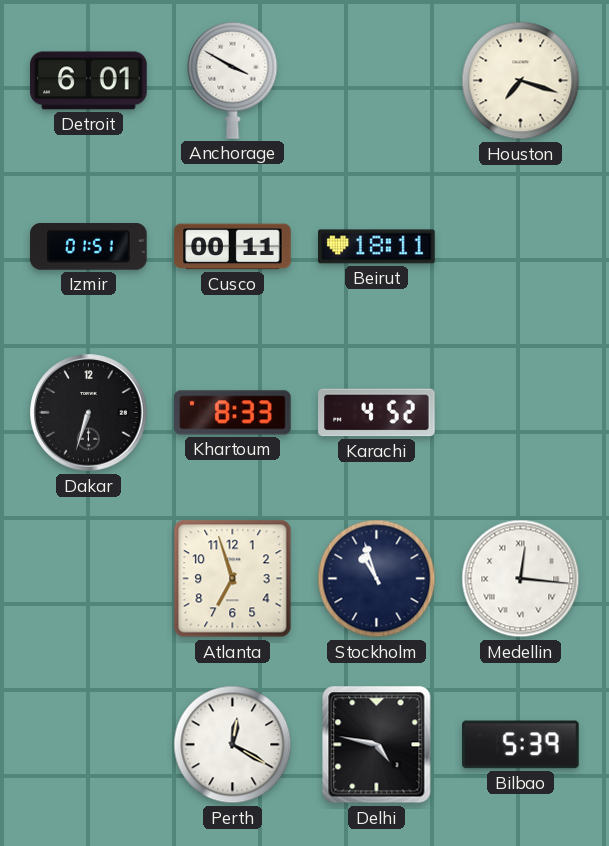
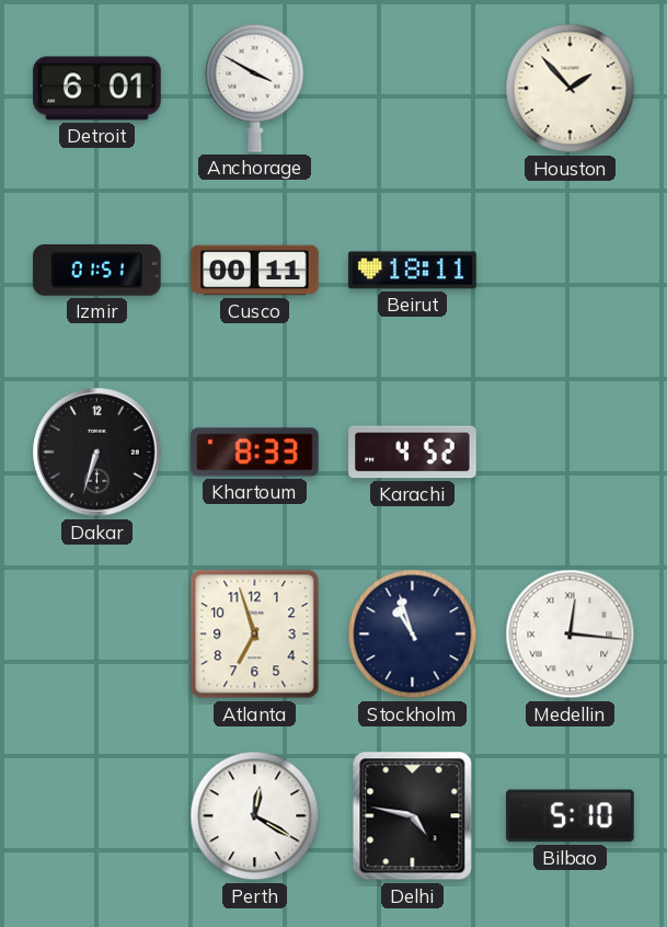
Houston: 7:18 -> 1:53
Bilbao: 5:39 -> 5:10
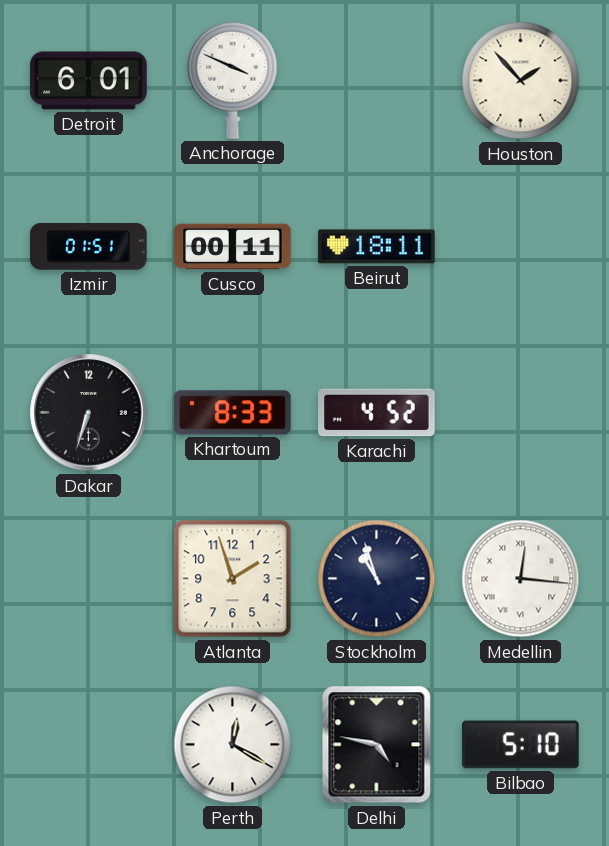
Anchorage: 3:50 -> 3:49
Atlanta: 6:57 -> 1:57
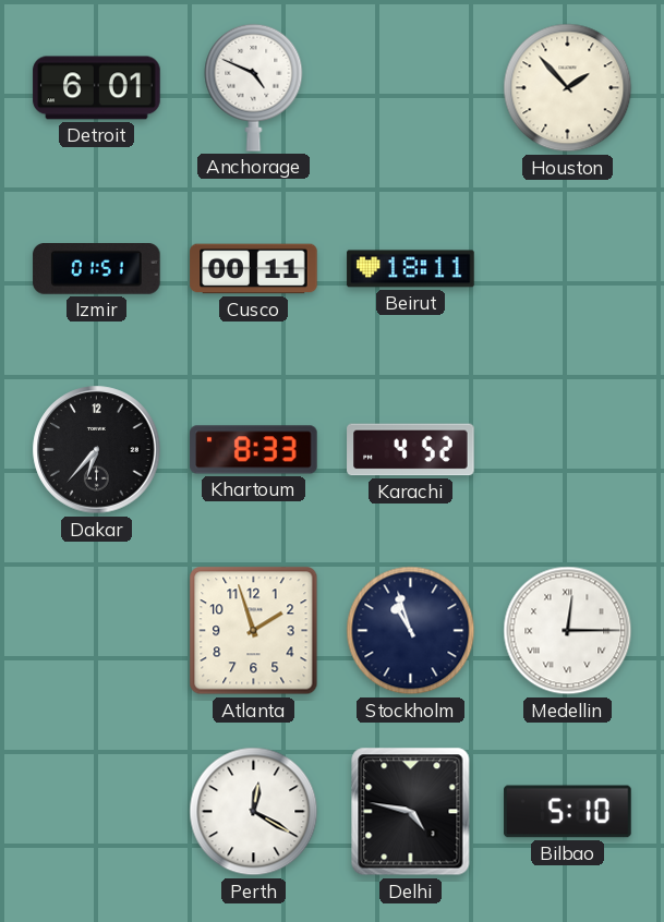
Anchorage: 3:49 -> 4:49
Dakar: 6:33 -> 6:37
Medellin: 12:16 -> 12:15
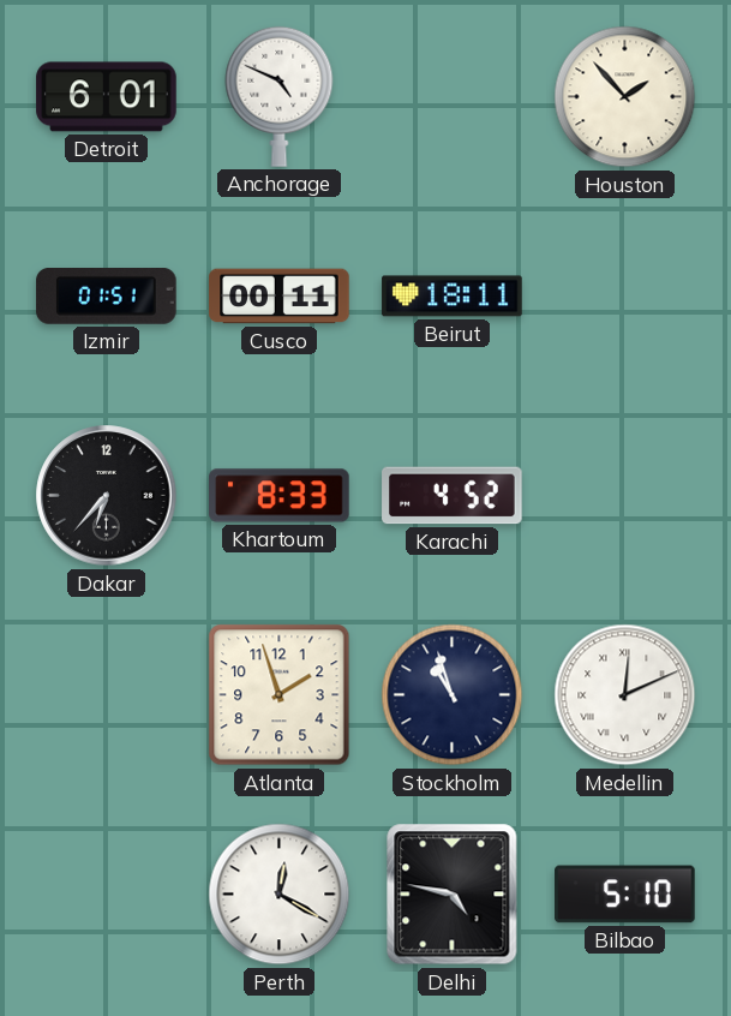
Medellin: 12:15 -> 12:11
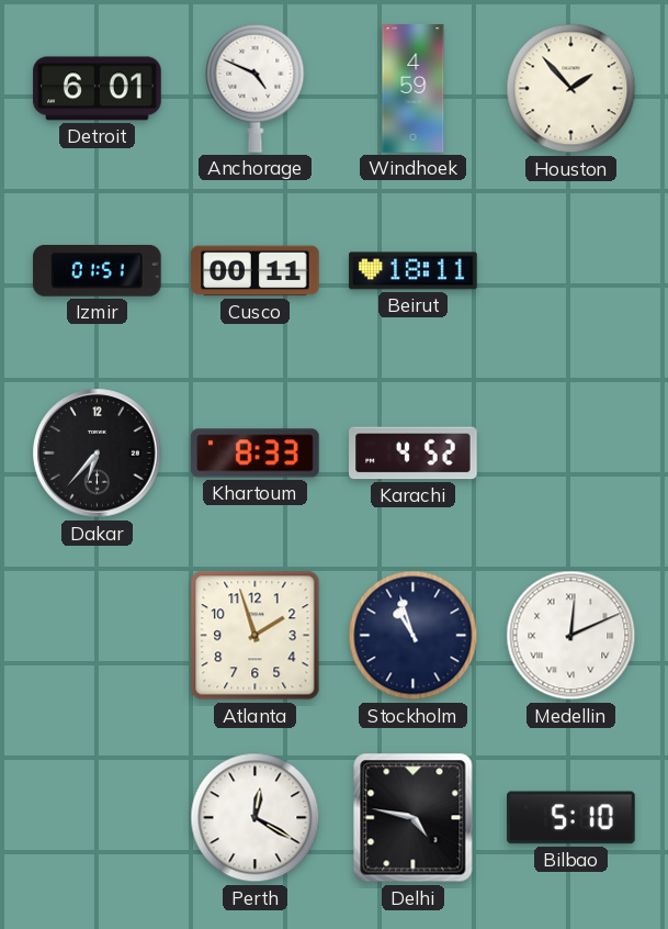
Windhoek: none -> 4:59
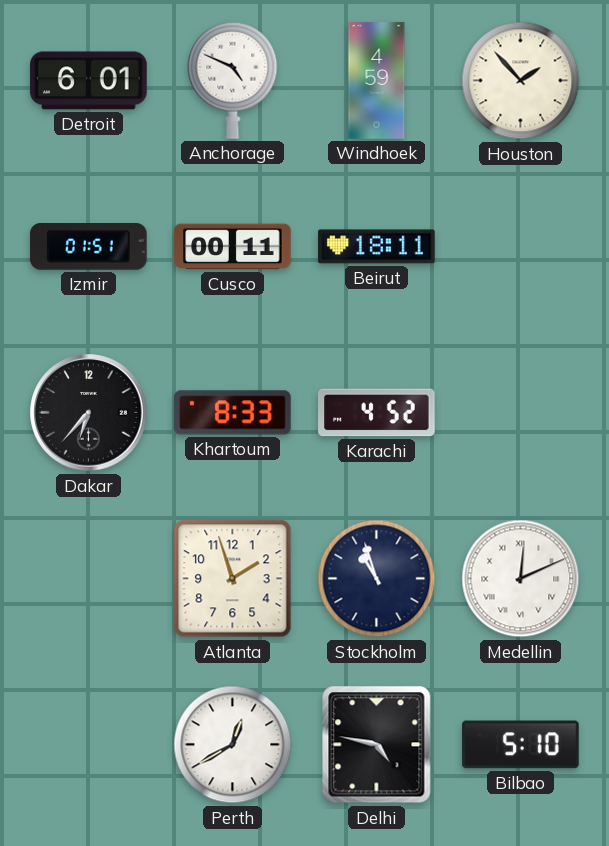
Perth: 12:20 -> 12:40
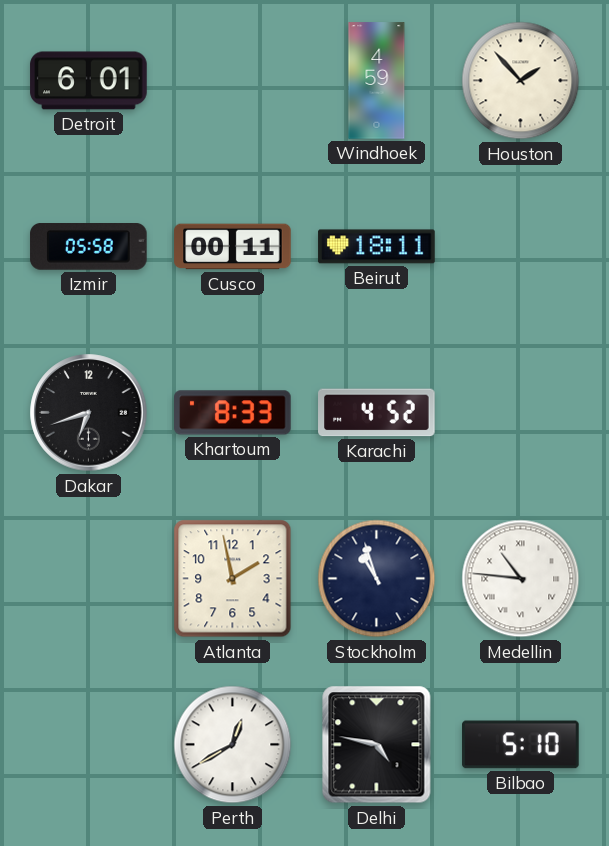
Anchorage: 4:49 -> none
Izmir: 01:51 -> 05:58
Dakar: 6:37 -> 6:42
Atlanta: 1:57 -> 1:58
Medellin: 12:11 -> 10:46
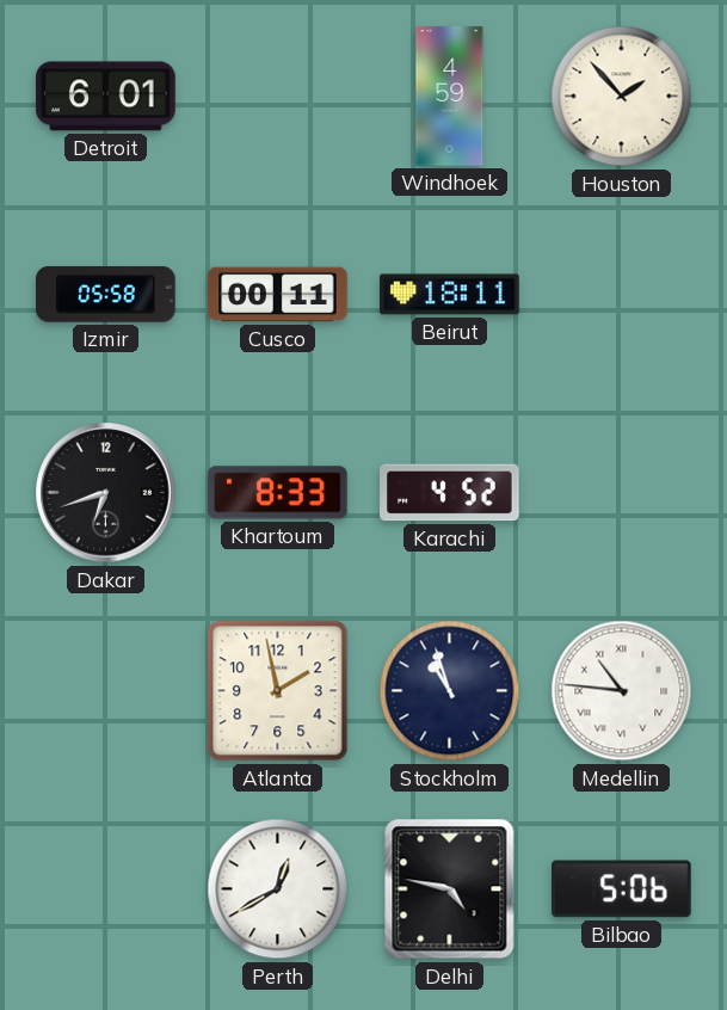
Bilbao: 5:10 -> 5:06
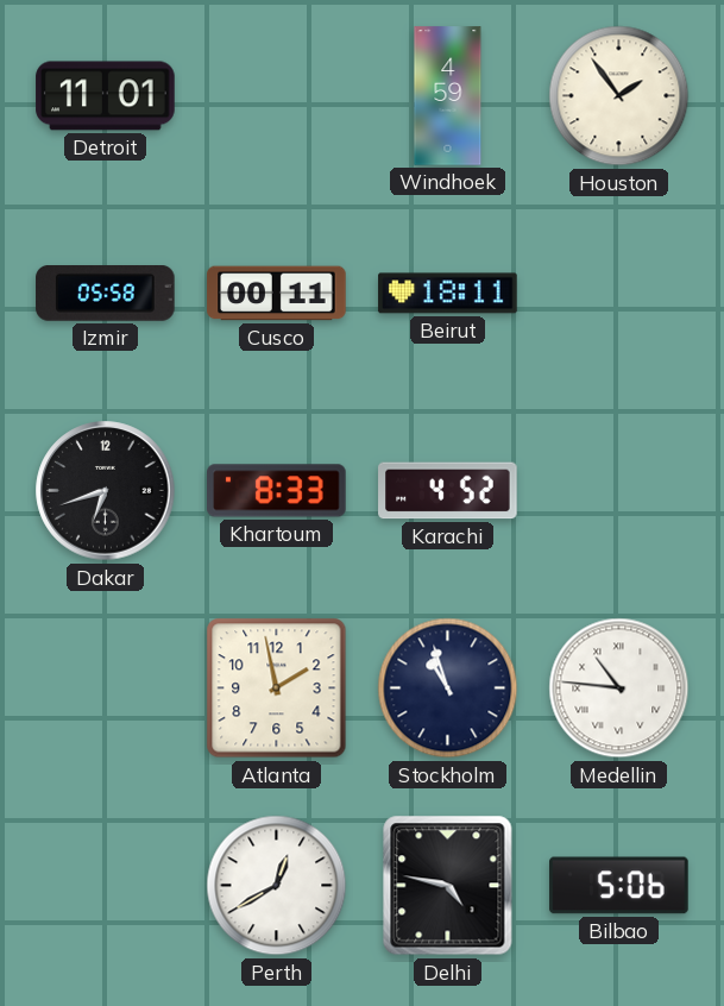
Detroit: 6:01 -> 11:01
Houston: 1:53 -> 1:54
